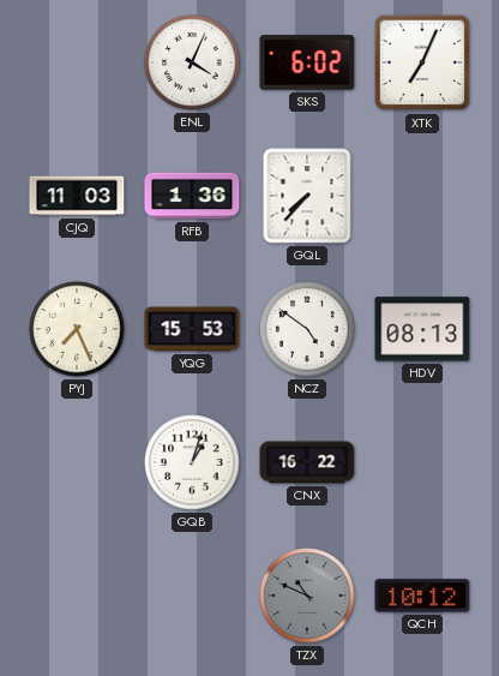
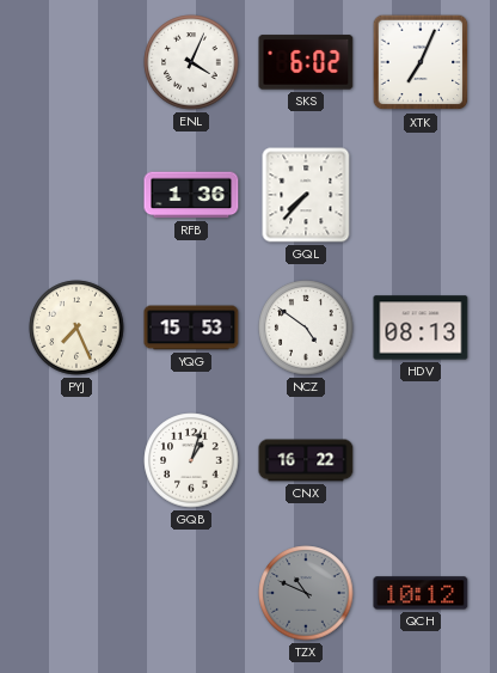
CJQ: 11:03 -> none
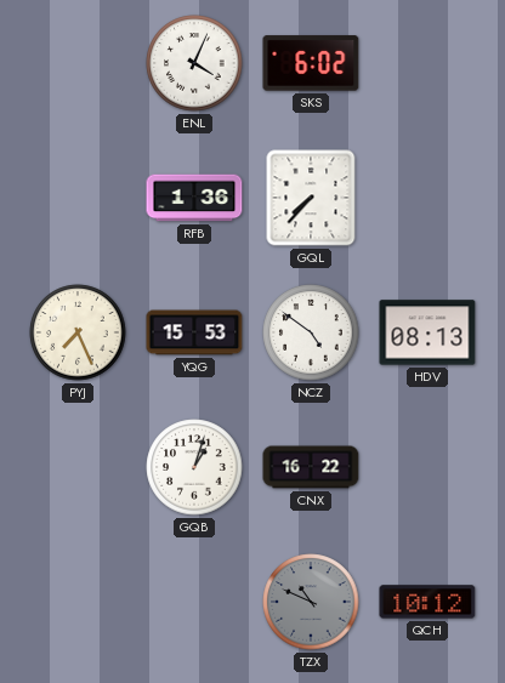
XTK: 7:04 -> none
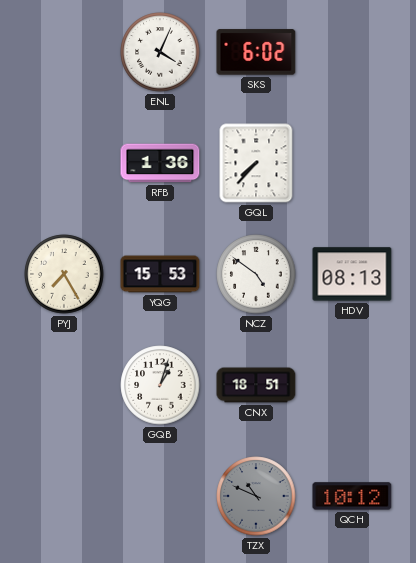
PYJ: 7:26 -> 7:25
CNX: 16:22 -> 18:51
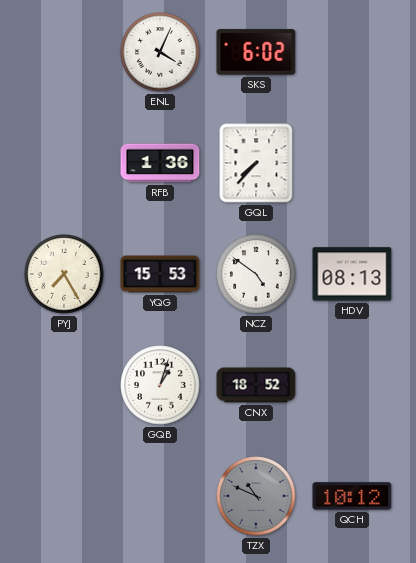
CNX: 18:51 -> 18:52
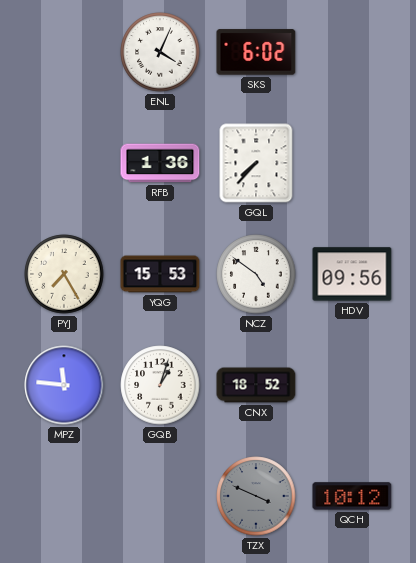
HDV: 08:13 -> 09:56
MPZ: none -> 11:46
TZX: 10:49 -> 3:49
